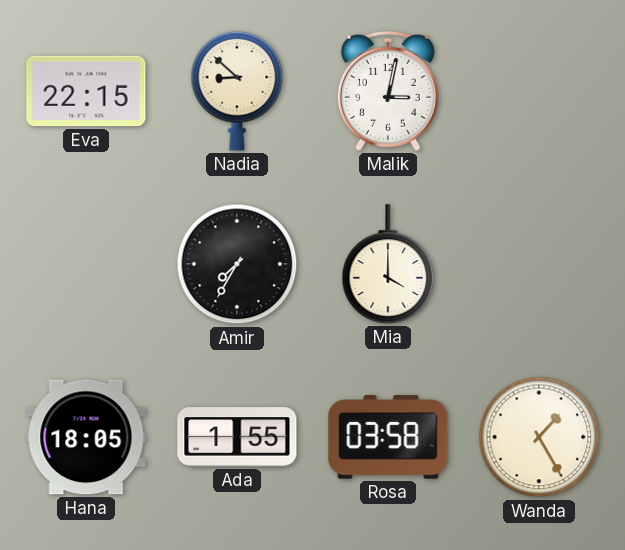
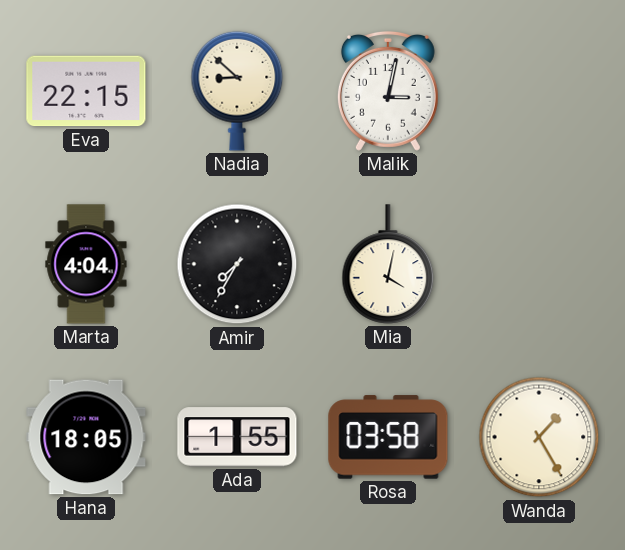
Marta: none -> 4:04
Mia: 4:00 -> 4:02
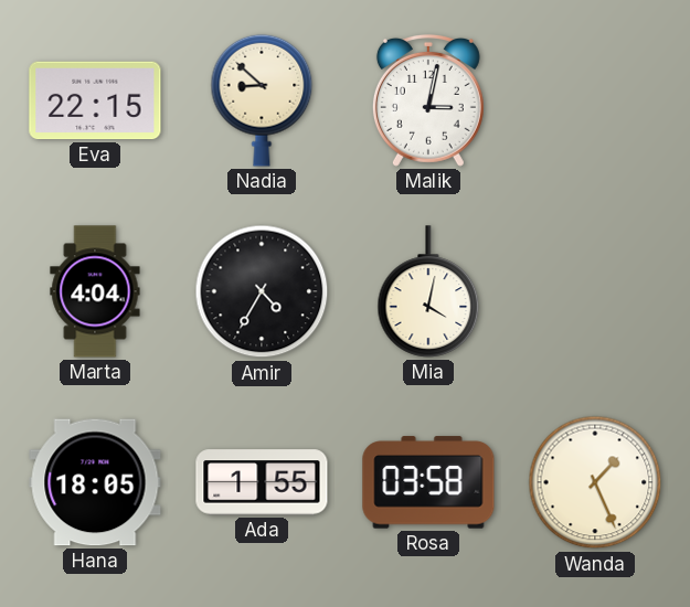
Amir: 7:35 -> 4:35
Wanda: 1:25 -> 1:26
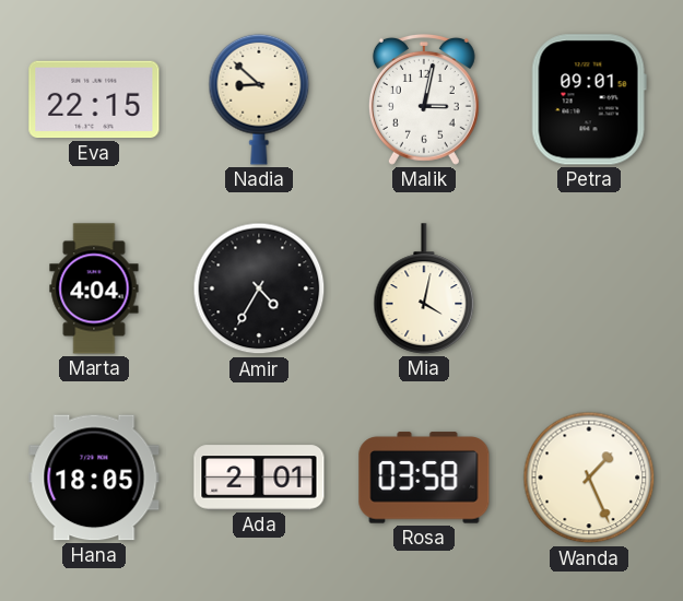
Petra: none -> 09:01
Ada: 1:55 -> 2:01
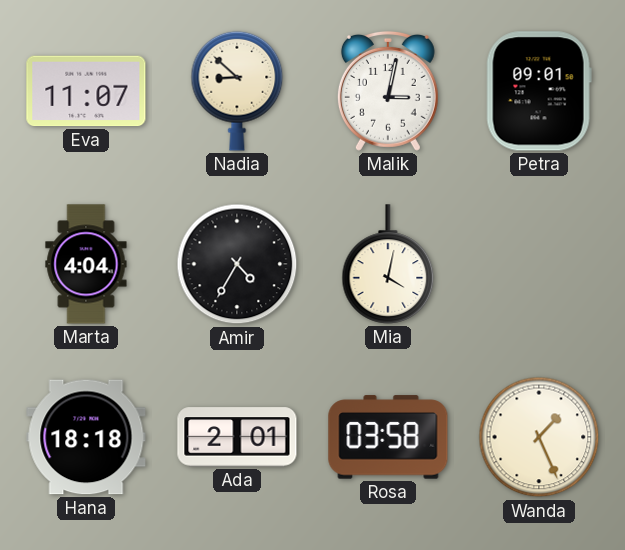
Eva: 22:15 -> 11:07
Hana: 18:05 -> 18:18
